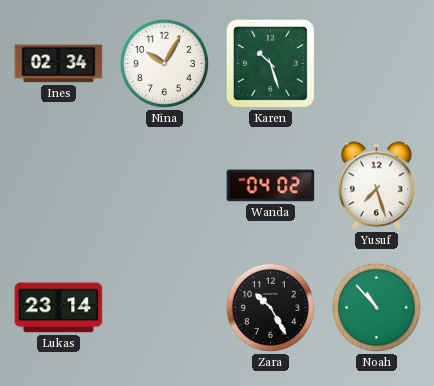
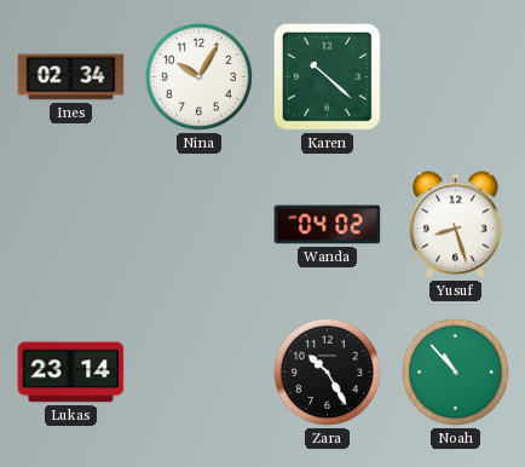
Karen: 10:27 -> 10:22
Yusuf: 7:27 -> 8:27
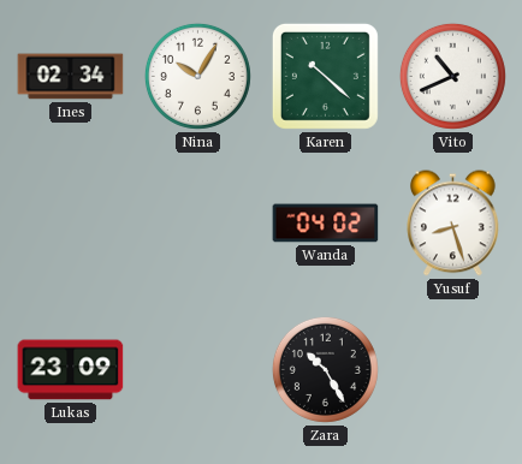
Vito: none -> 10:41
Lukas: 23:14 -> 23:09
Noah: 10:53 -> none
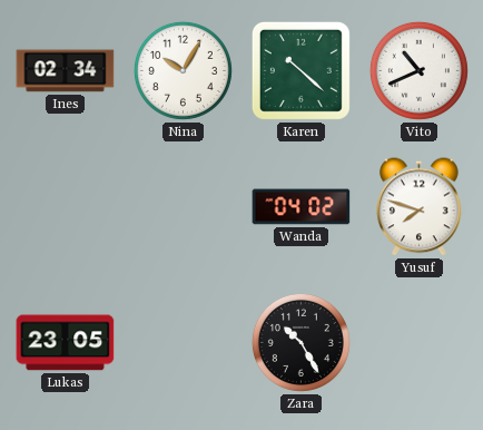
Yusuf: 8:27 -> 7:48
Lukas: 23:09 -> 23:05
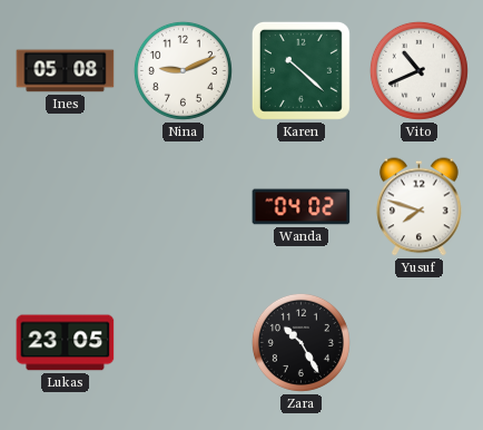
Ines: 02:34 -> 05:08
Nina: 10:05 -> 9:11
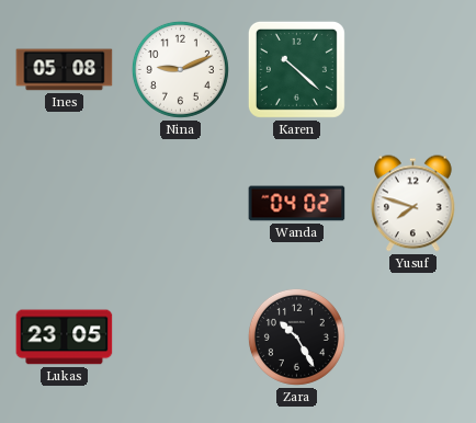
Vito: 10:41 -> none
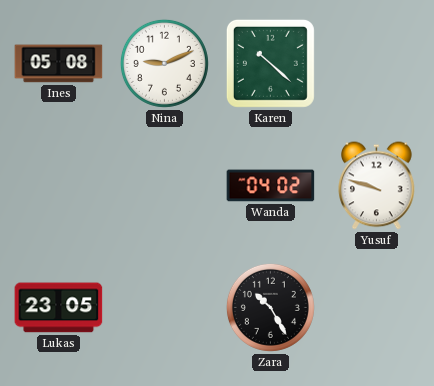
Yusuf: 7:48 -> 9:48
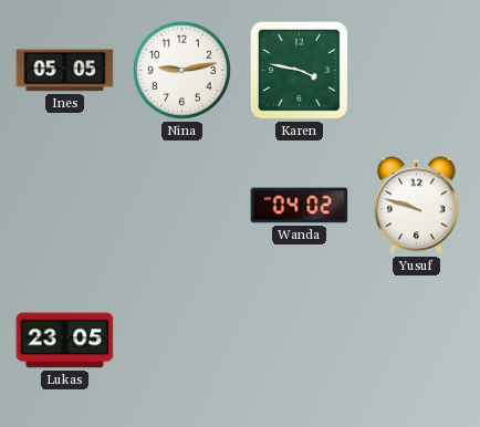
Ines: 05:08 -> 05:05
Nina: 9:11 -> 9:13
Karen: 10:22 -> 3:47
Zara: 10:25 -> none
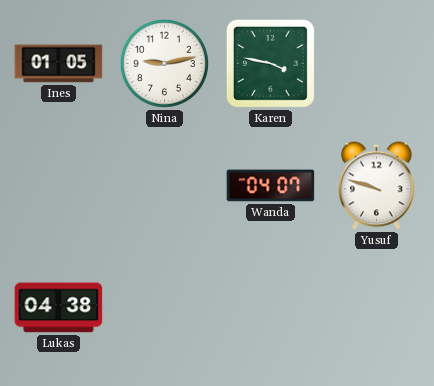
Ines: 05:05 -> 01:05
Wanda: 04:02 -> 04:07
Lukas: 23:05 -> 04:38
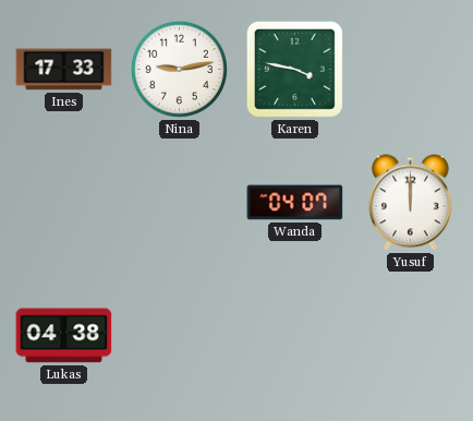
Ines: 01:05 -> 17:33
Yusuf: 9:48 -> 12:00
